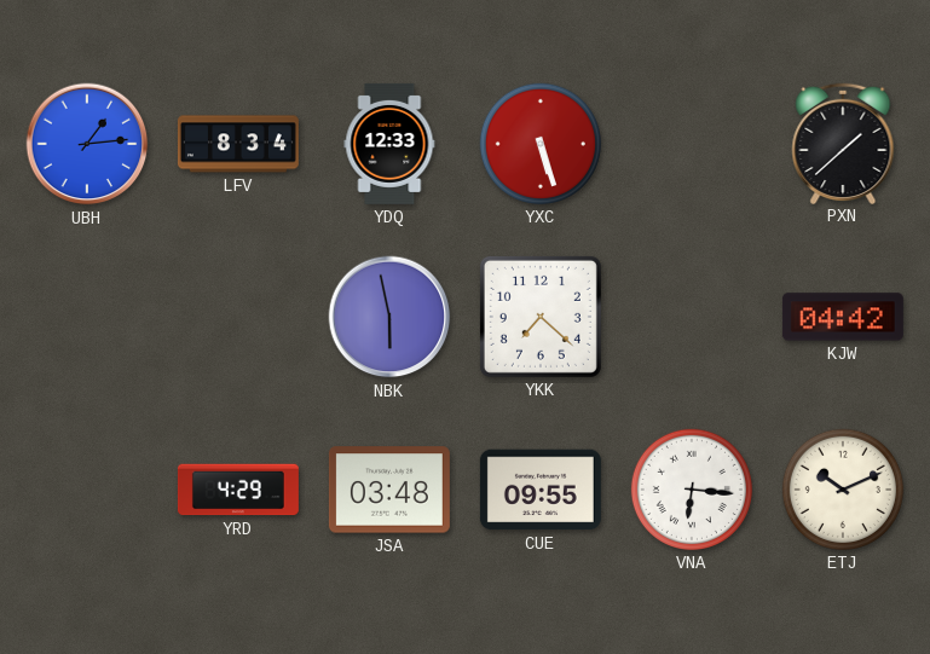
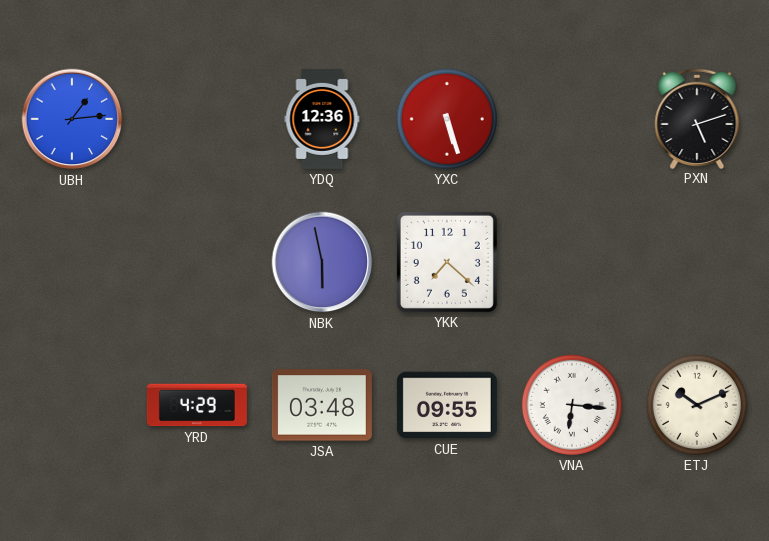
LFV: 8:34 -> none
YDQ: 12:33 -> 12:36
PXN: 1:38 -> 5:12
KJW: 04:42 -> none
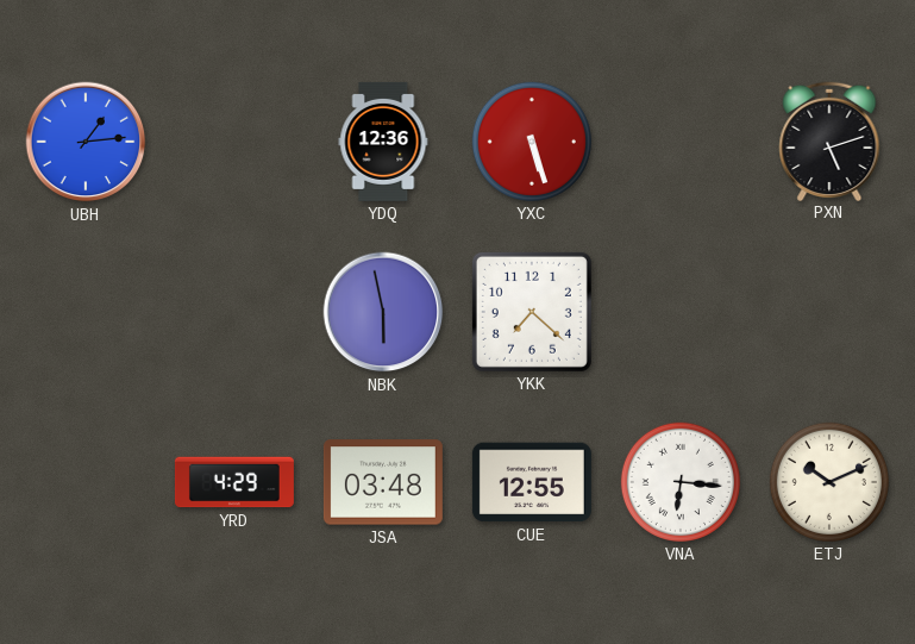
CUE: 09:55 -> 12:55
